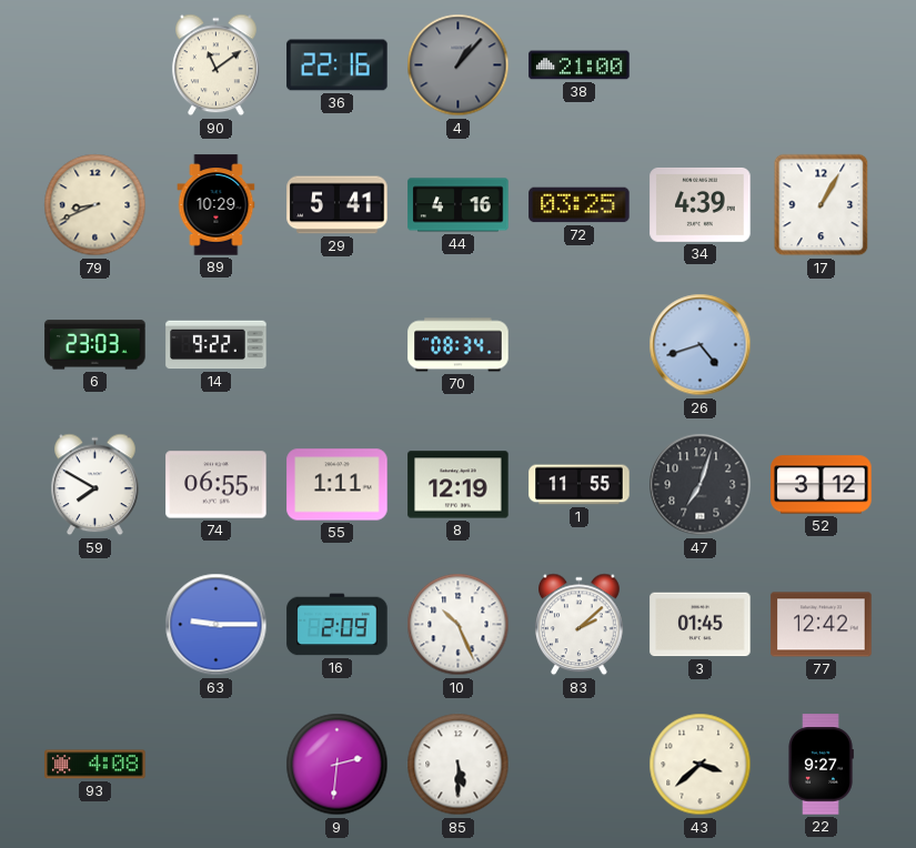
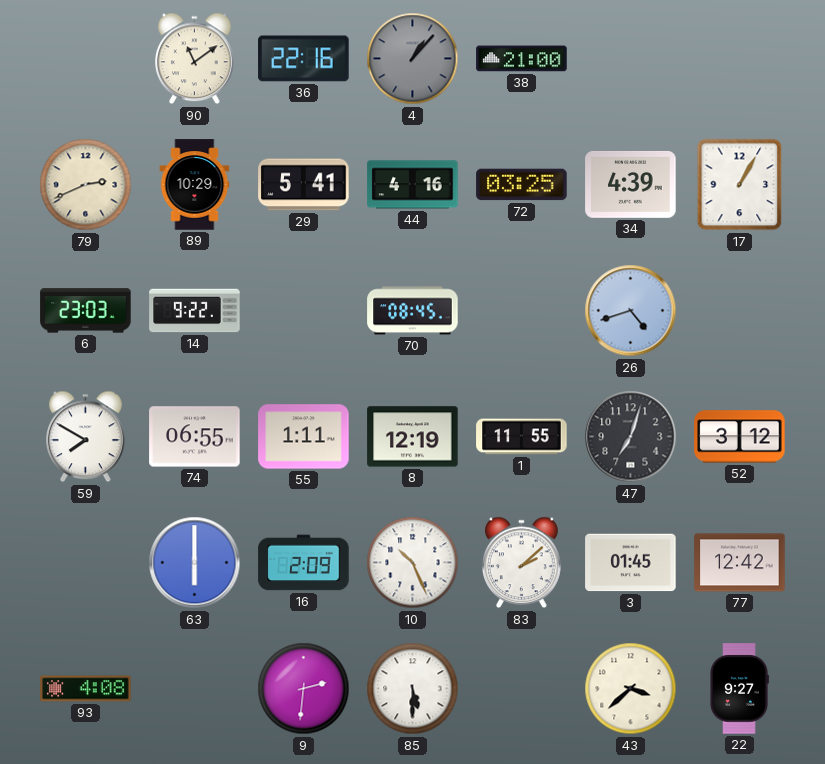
79: 8:41 -> 2:41
70: 08:34 -> 08:45
63: 9:15 -> 6:00
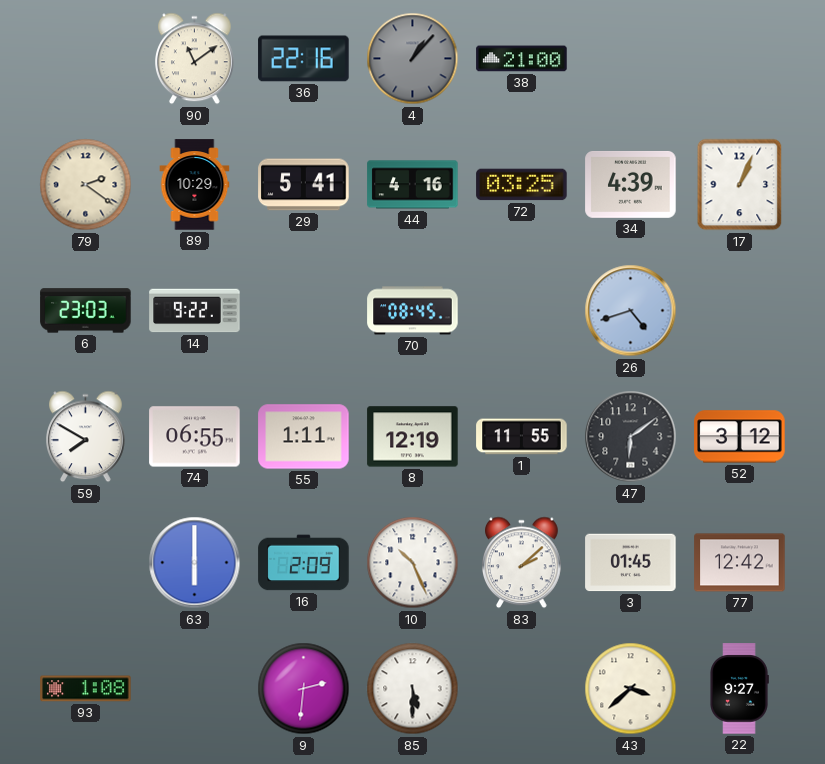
79: 2:41 -> 2:21
17: 1:05 -> 1:04
47: 7:03 -> 6:09
93: 4:08 -> 1:08
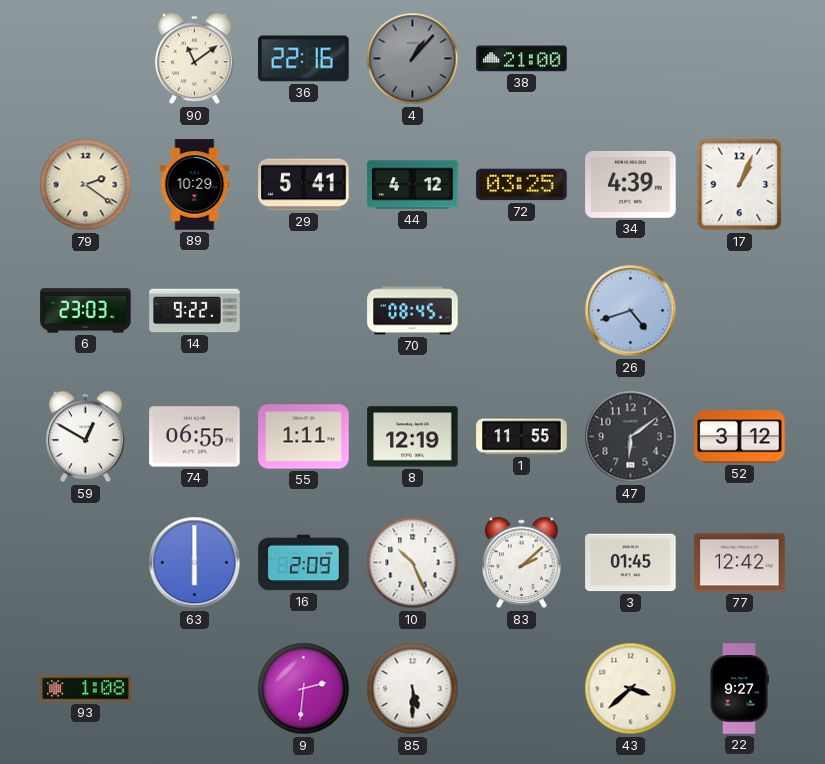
44: 4:16 -> 4:12
59: 7:50 -> 12:50
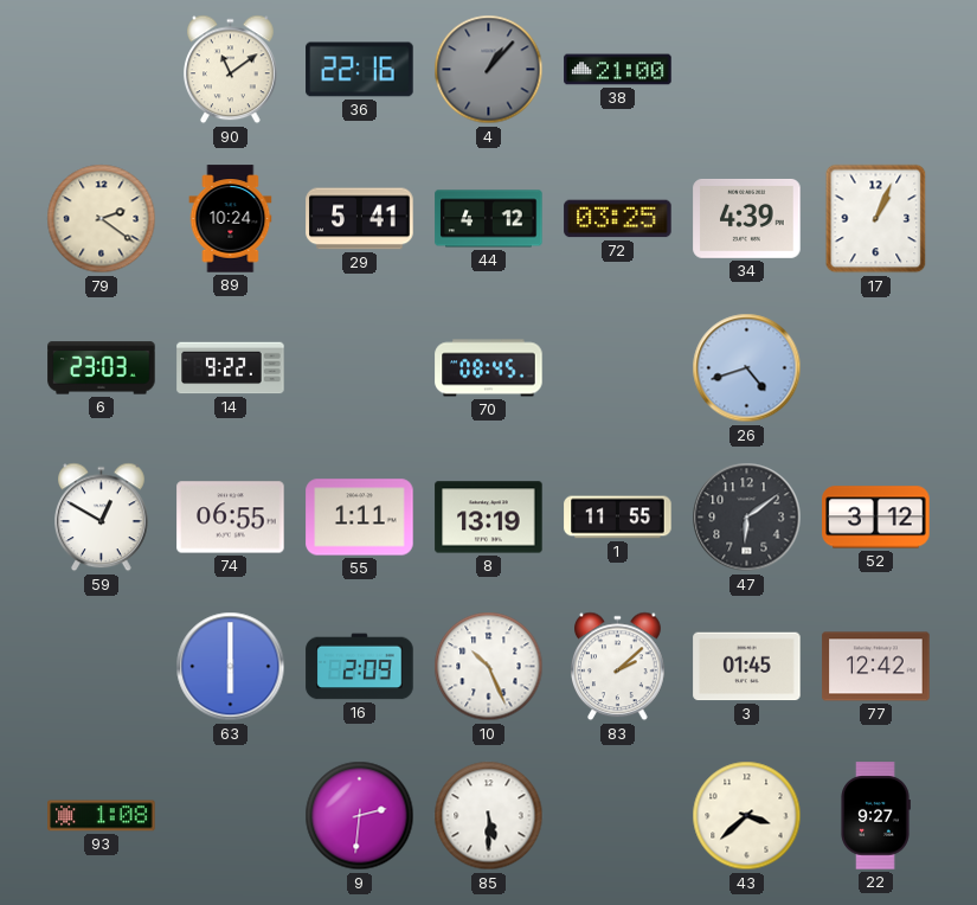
89: 10:29 -> 10:24
8: 12:19 -> 13:19
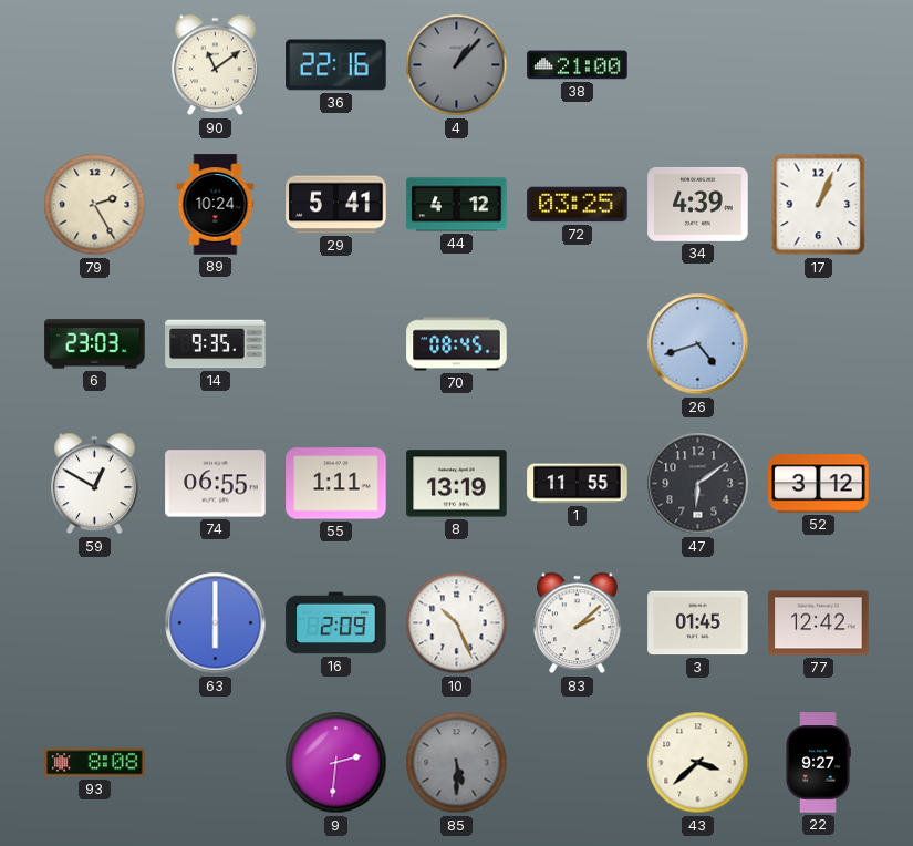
79: 2:21 -> 2:25
14: 9:22 -> 9:35
93: 1:08 -> 8:08
85 dial: white -> grey
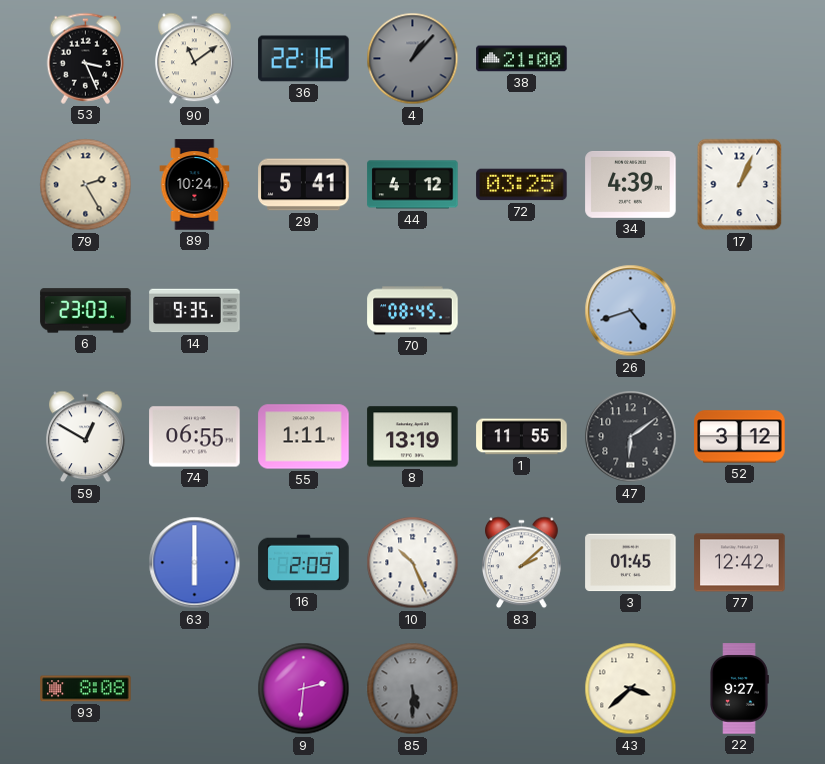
53: none -> 3:26
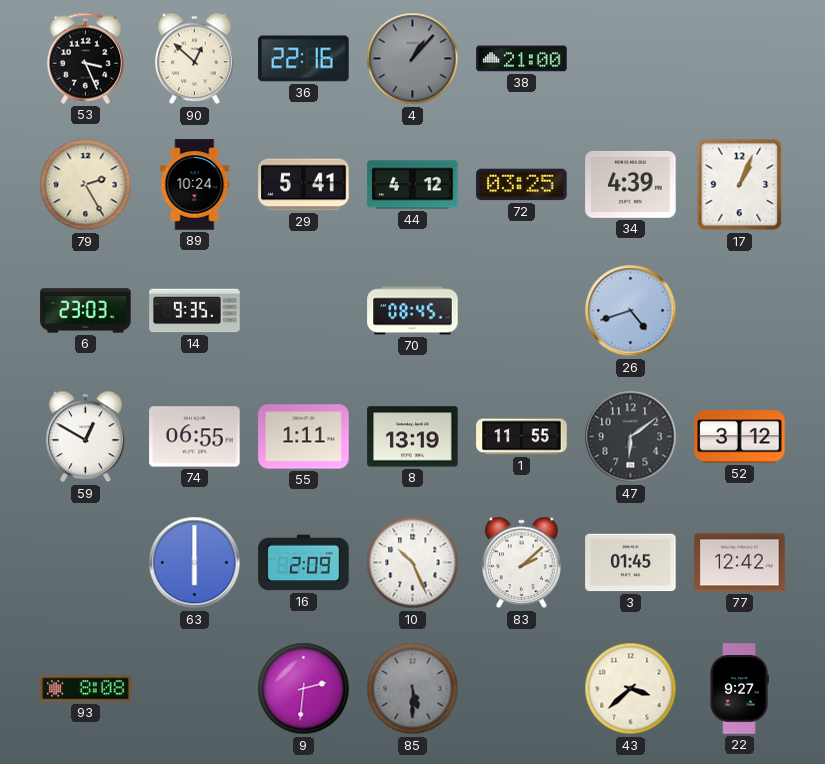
90: 11:09 -> 12:52
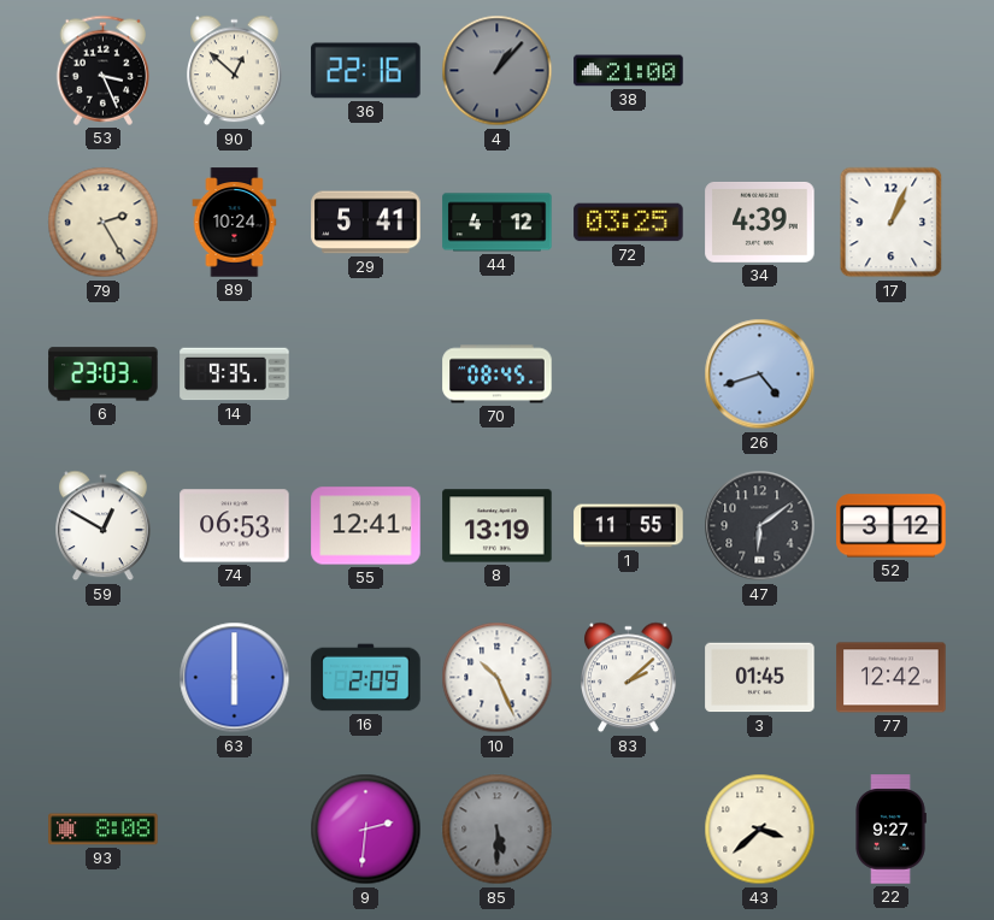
74: 06:55 -> 06:53
55: 1:11 -> 12:41
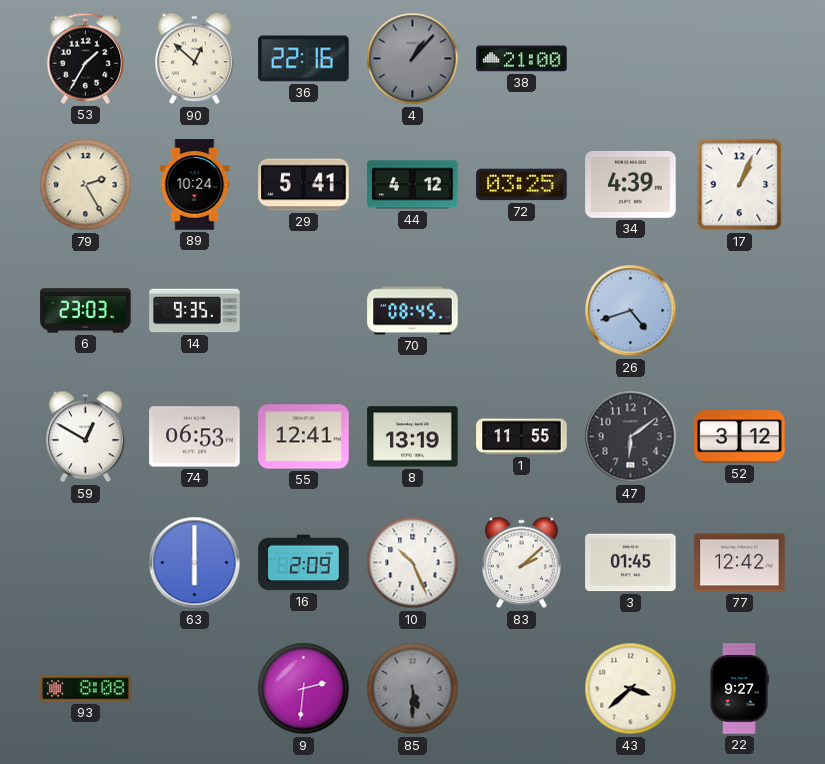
53: 3:26 -> 1:35
